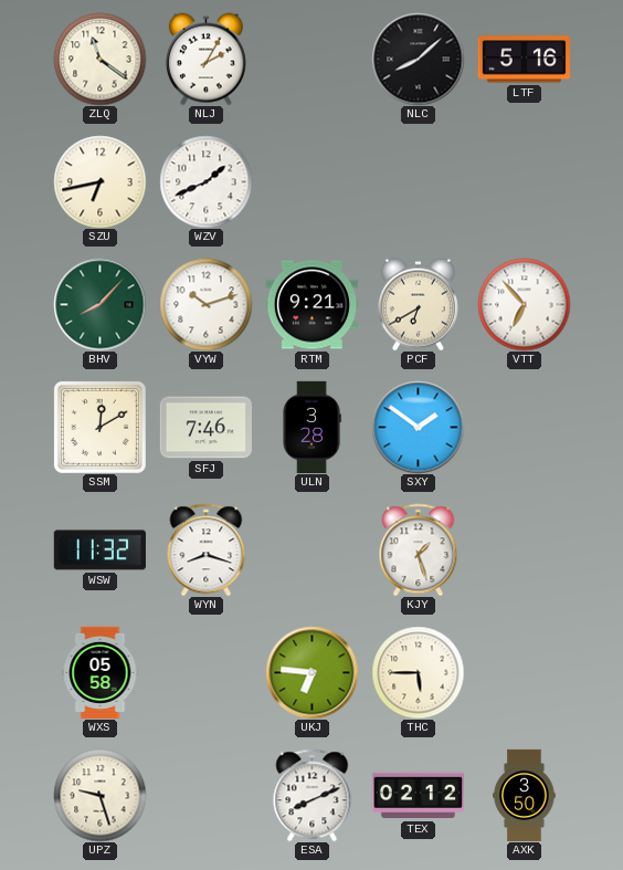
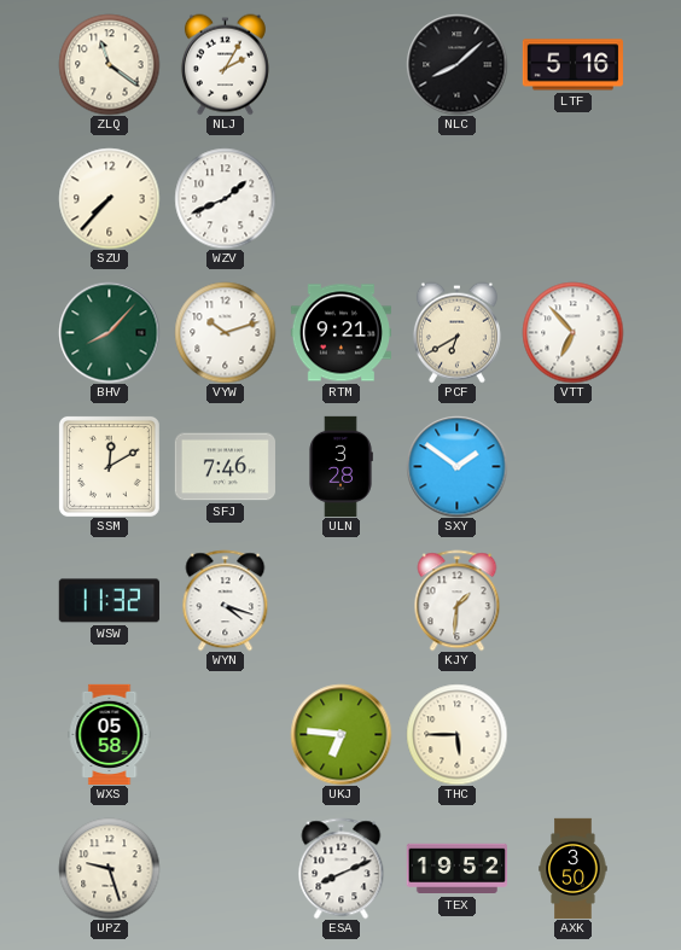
SZU: 6:43 -> 7:37
WYN: 8:18 -> 4:18
KJY: 1:27 -> 1:31
TEX: 02:12 -> 19:52
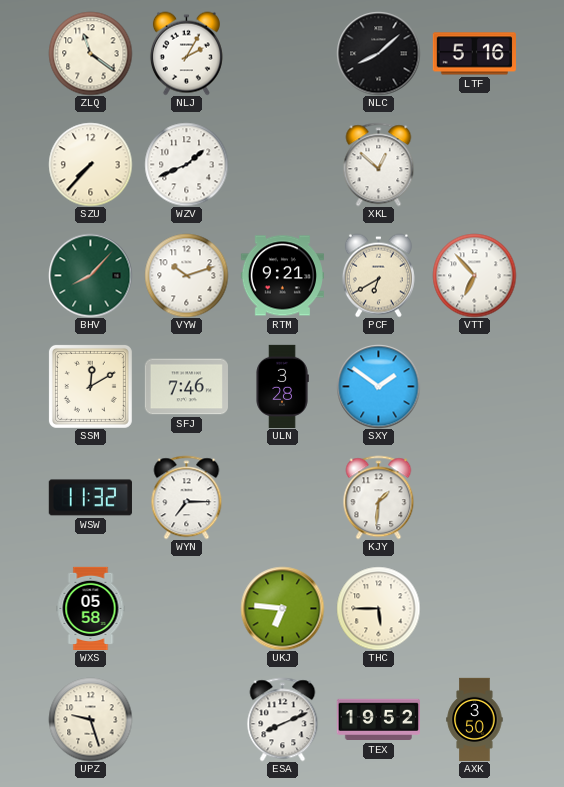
XKL: none -> 12:52
WYN: 4:18 -> 7:15
